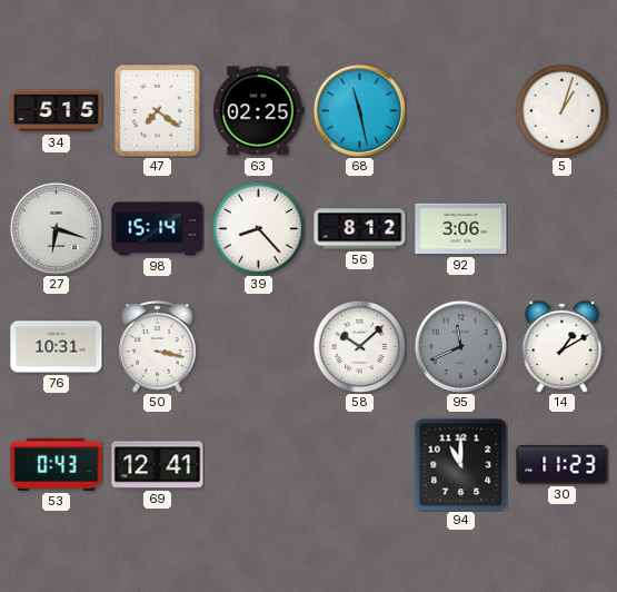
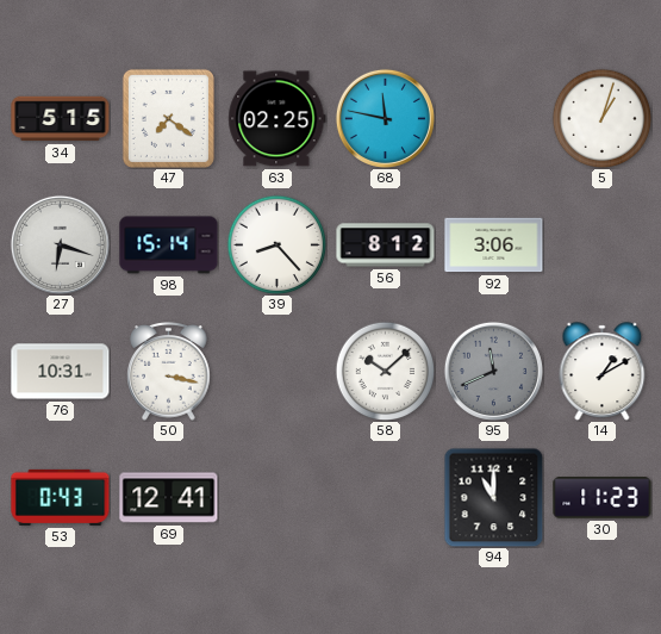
68: 11:28 -> 11:47
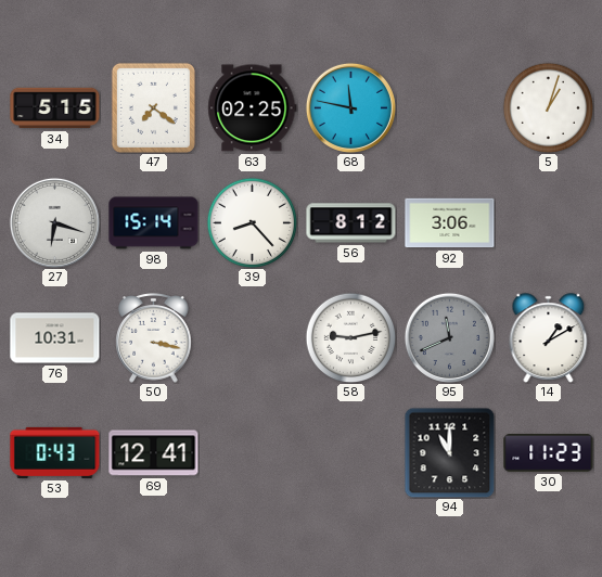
58: 10:08 -> 9:13
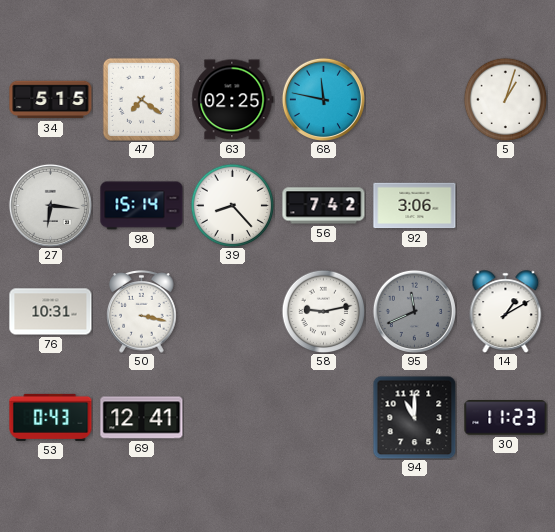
27: 6:18 -> 6:16
56: 8:12 -> 7:42
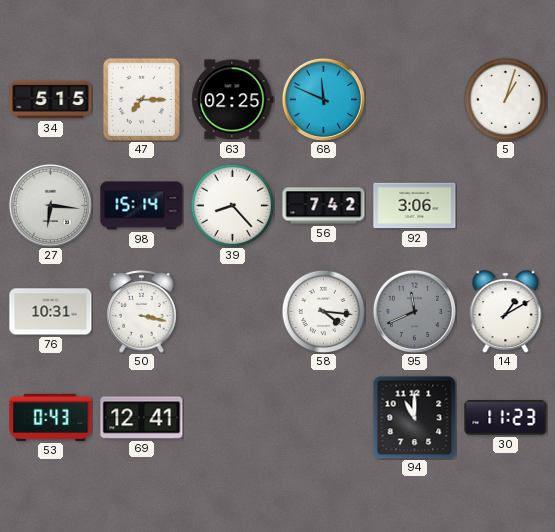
47: 7:21 -> 7:15
68: 11:47 -> 11:49
58: 9:13 -> 4:16
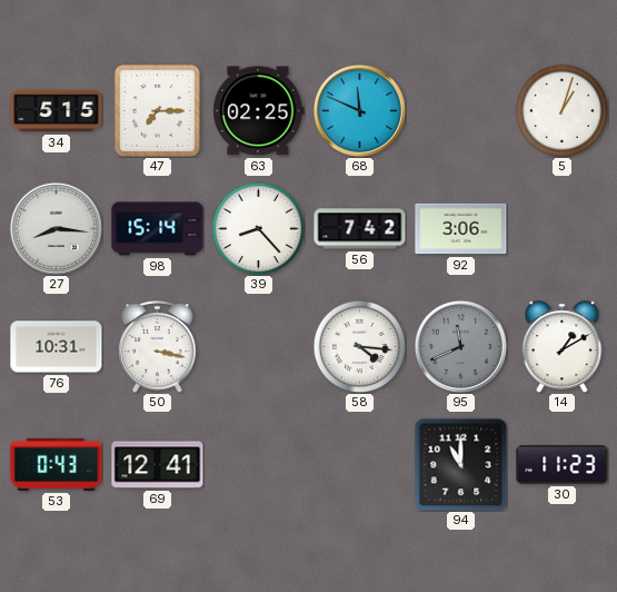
27: 6:16 -> 8:16
